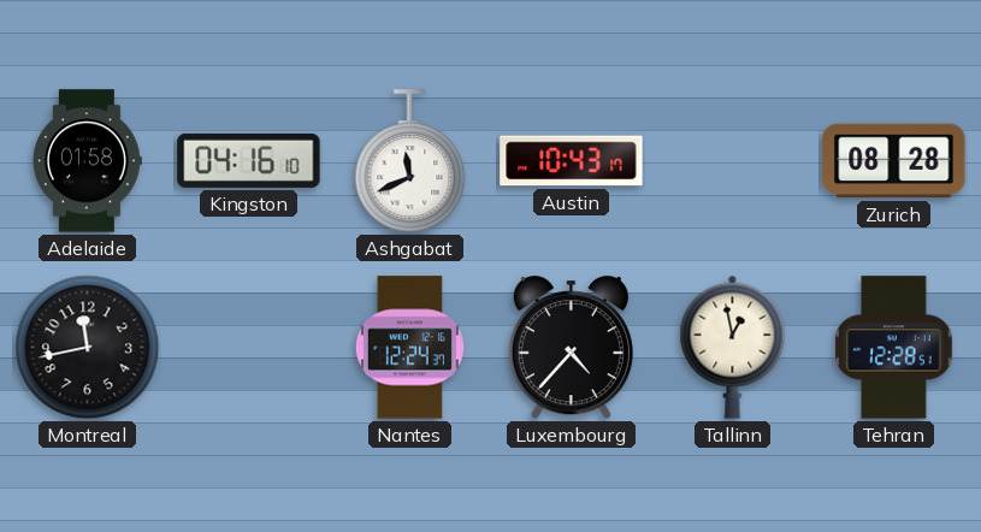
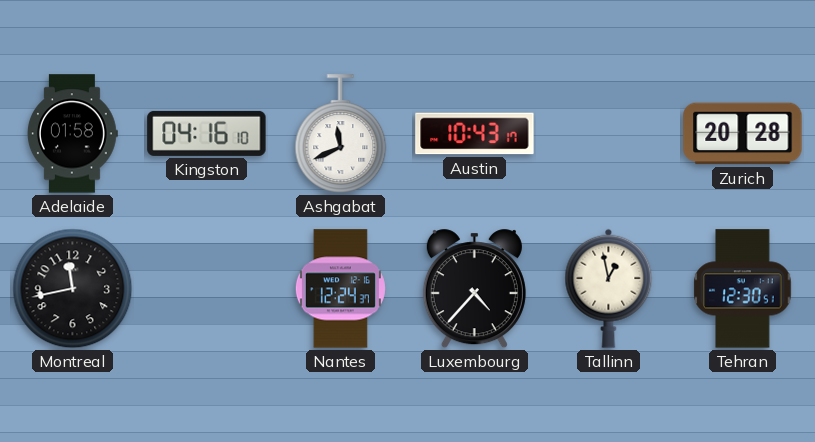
Zurich: 08:28 -> 20:28
Tehran: 12:28 -> 12:30
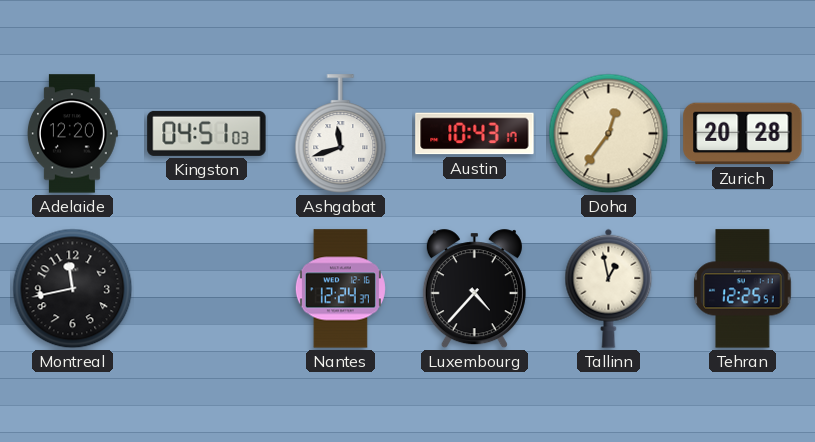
Adelaide: 01:58 -> 12:20
Kingston: 04:16 -> 04:51
Ashgabat: 11:41 -> 11:42
Doha: none -> 12:36
Tehran: 12:30 -> 12:25
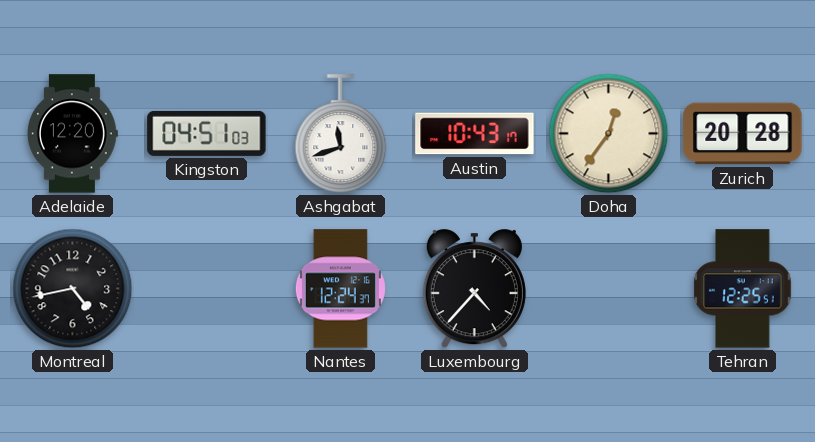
Montreal: 11:43 -> 4:43
Tallinn: 12:58 -> none
